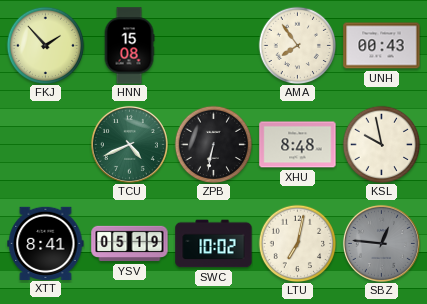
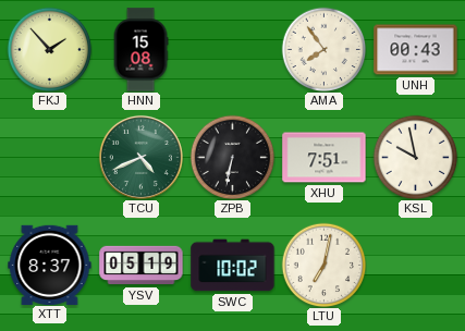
XHU: 8:48 -> 7:51
XTT: 8:41 -> 8:37
SBZ: 12:46 -> none
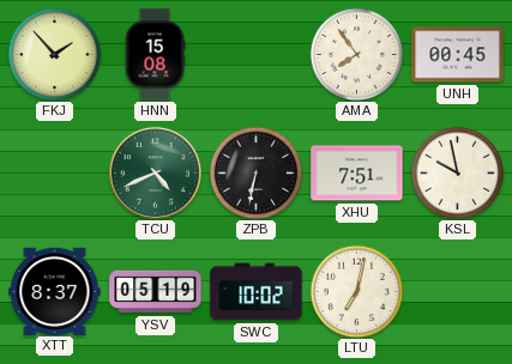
UNH: 00:43 -> 00:45
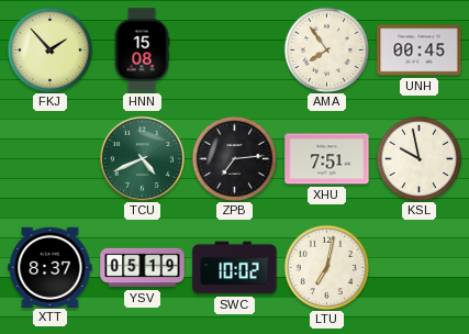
ZPB: 6:32 -> 7:14
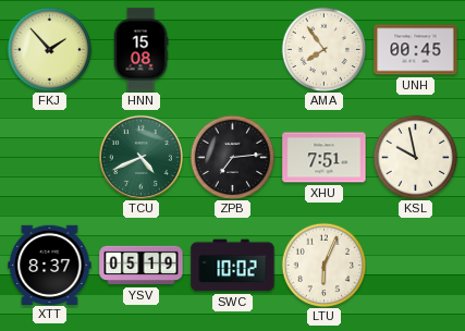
LTU: 7:02 -> 6:04
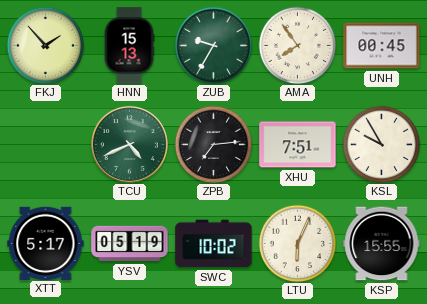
HNN: 15:08 -> 15:13
ZUB: none -> 9:35
KSL: 9:58 -> 9:55
XTT: 8:37 -> 5:17
KSP: none -> 15:55
